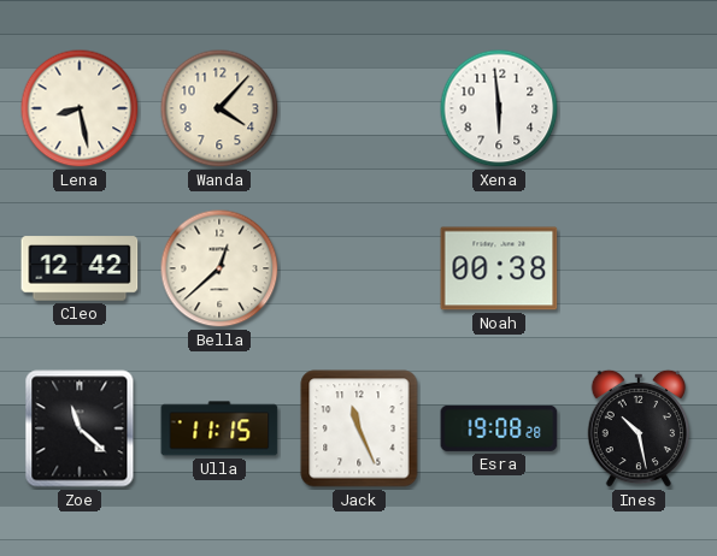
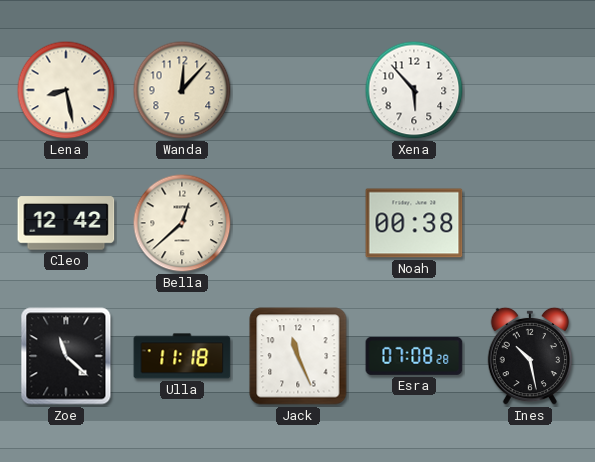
Wanda: 4:07 -> 12:07
Xena: 5:59 -> 5:53
Ulla: 11:15 -> 11:18
Esra: 19:08 -> 07:08
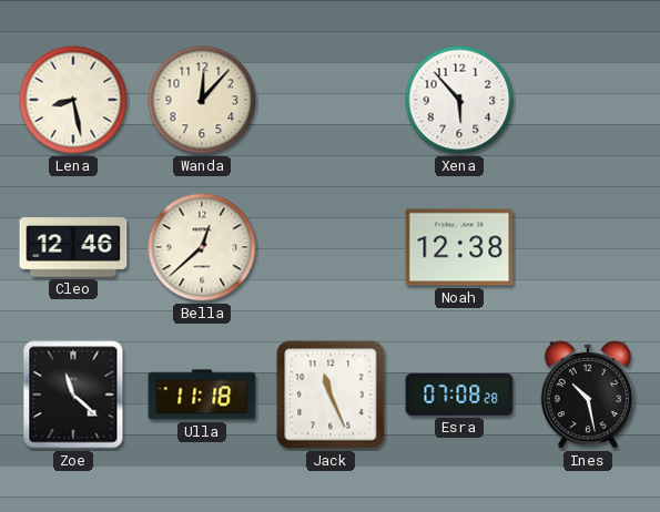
Cleo: 12:42 -> 12:46
Noah: 00:38 -> 12:38
